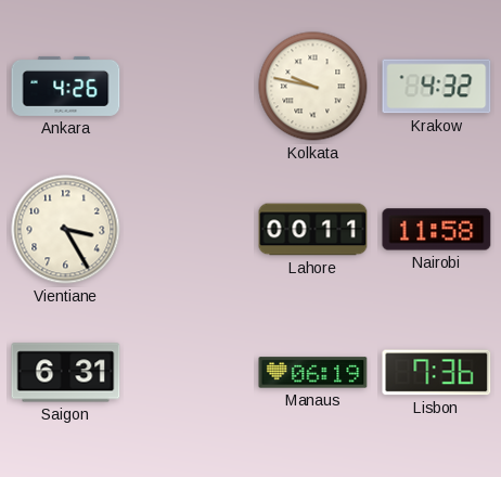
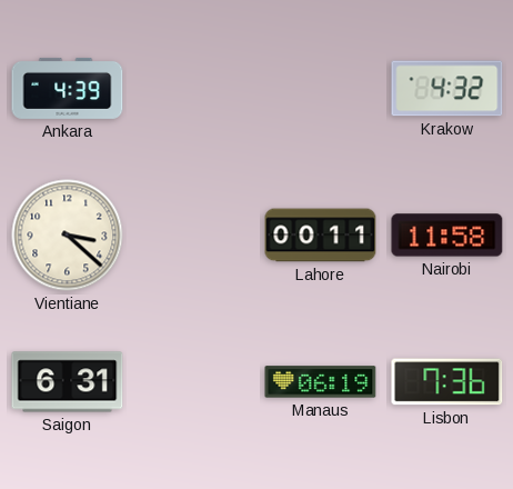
Ankara: 4:26 -> 4:39
Kolkata: 9:47 -> none
Vientiane: 3:25 -> 3:22
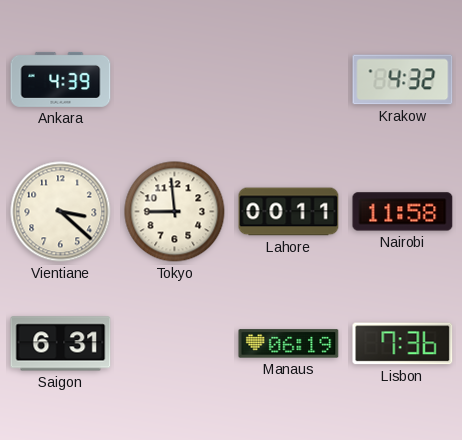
Tokyo: none -> 8:59
